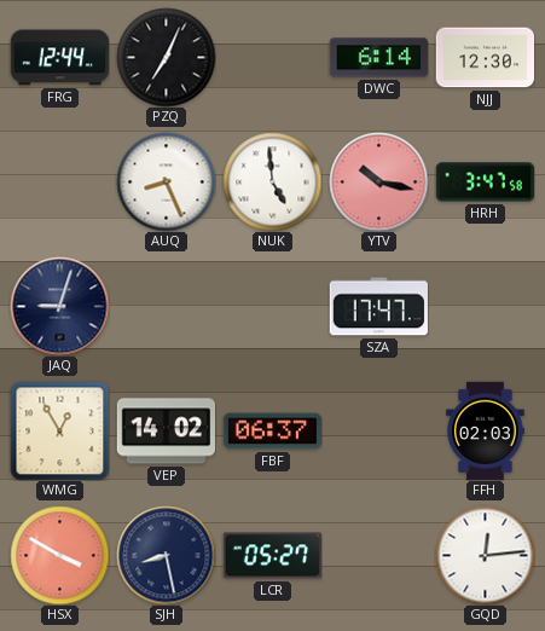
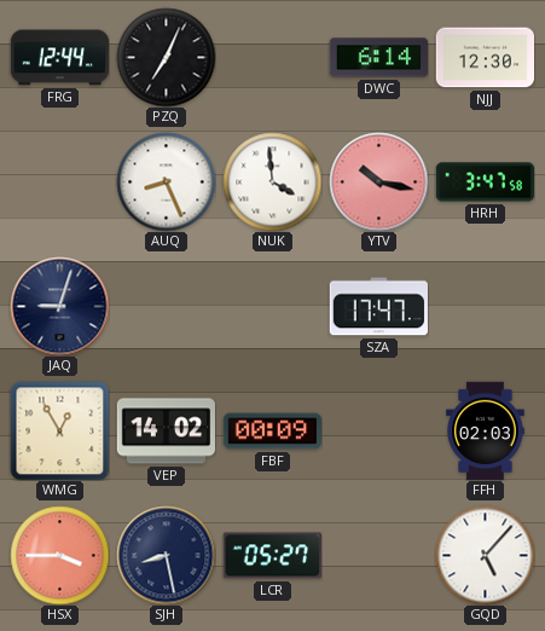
NUK: 4:59 -> 3:59
FBF: 06:37 -> 00:09
HSX: 3:50 -> 3:45
GQD: 12:14 -> 5:07
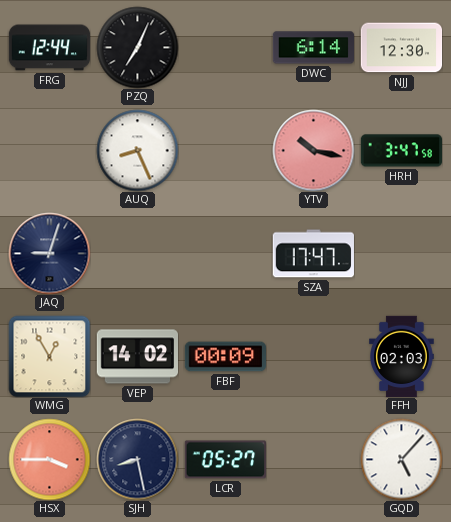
NUK: 3:59 -> none
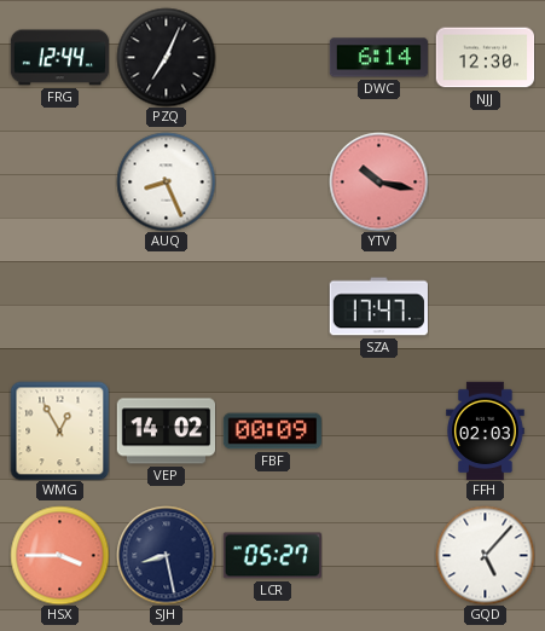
HRH: 3:47 -> none
JAQ: 9:03 -> none
